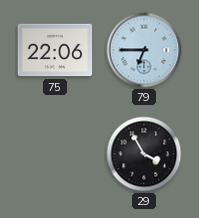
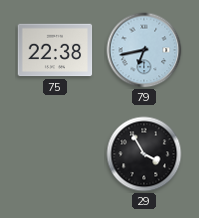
75: 22:06 -> 22:38
79: 6:45 -> 6:43
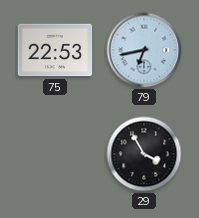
75: 22:38 -> 22:53
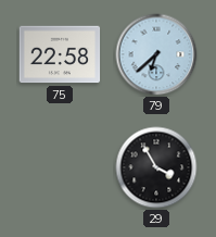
75: 22:53 -> 22:58
79: 6:43 -> 6:38
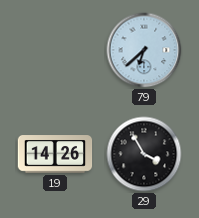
75: 22:58 -> none
19: none -> 14:26
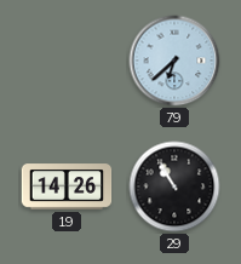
29: 3:55 -> 10:55
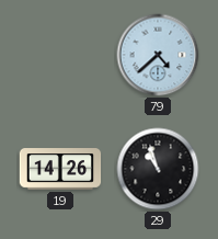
79: 6:38 -> 4:38
29: 10:55 -> 10:57
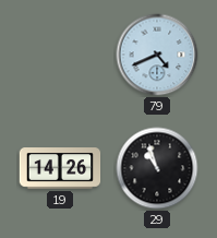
79: 4:38 -> 4:41
